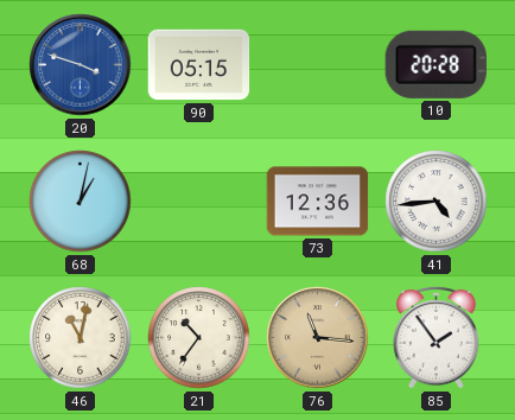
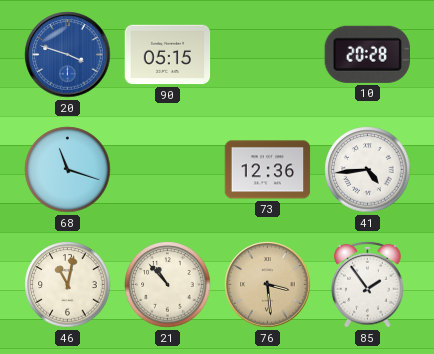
68: 1:02 -> 11:18
21: 10:36 -> 10:53
76: 11:16 -> 3:29
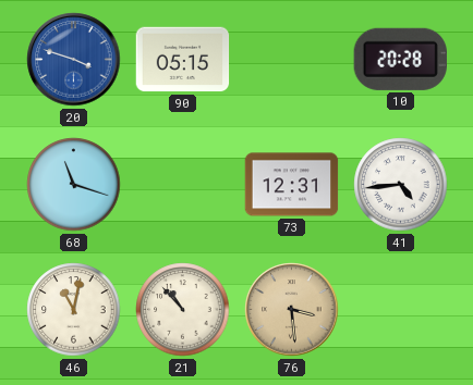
73: 12:36 -> 12:31
85: 1:54 -> none
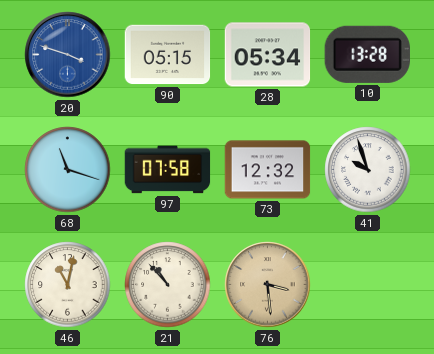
28: none -> 05:34
10: 20:28 -> 13:28
97: none -> 07:58
73: 12:31 -> 12:32
41: 4:44 -> 9:57
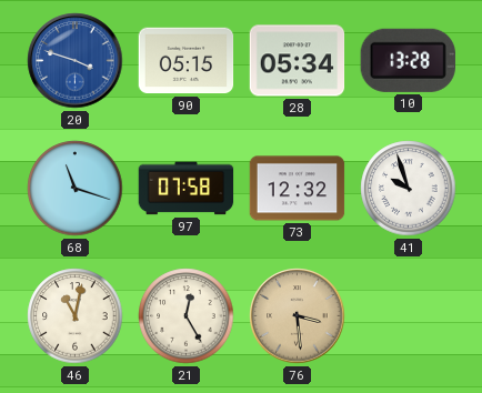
21: 10:53 -> 12:25
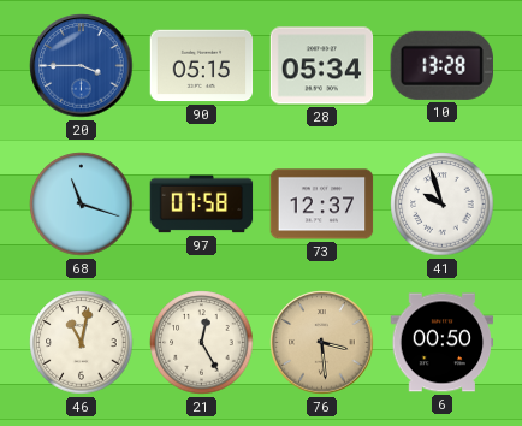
20: 3:48 -> 3:45
73: 12:32 -> 12:37
6: none -> 00:50
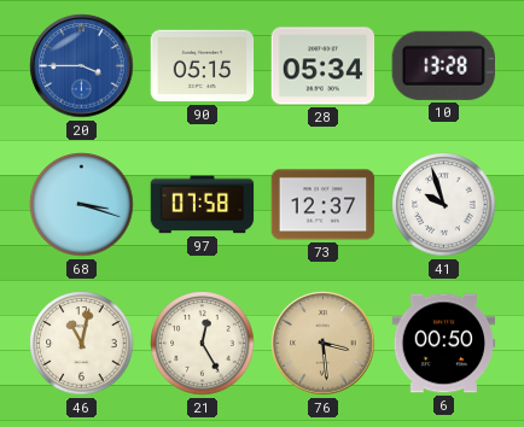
68: 11:18 -> 3:18
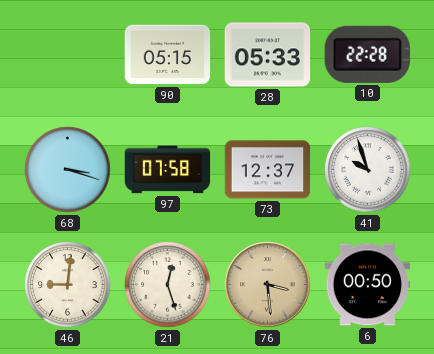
20: 3:45 -> none
28: 05:34 -> 05:33
10: 13:28 -> 22:28
46: 11:02 -> 9:01
21: 12:25 -> 12:27
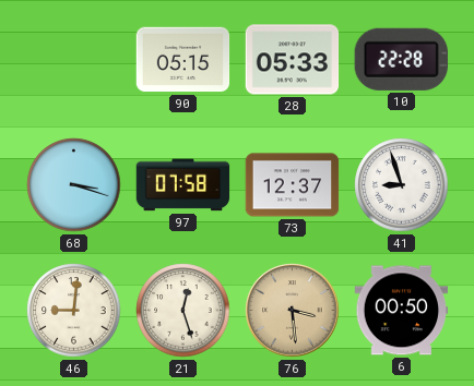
41: 9:57 -> 8:57
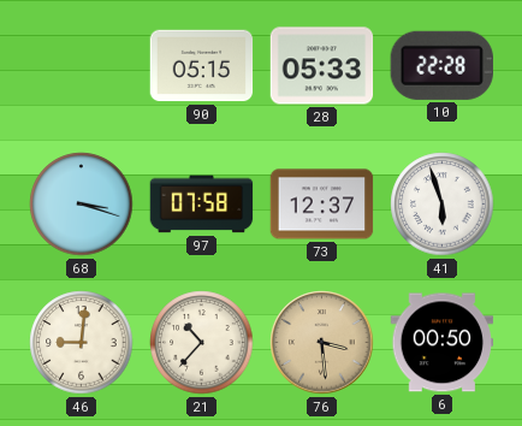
41: 8:57 -> 5:57
21: 12:27 -> 10:37
